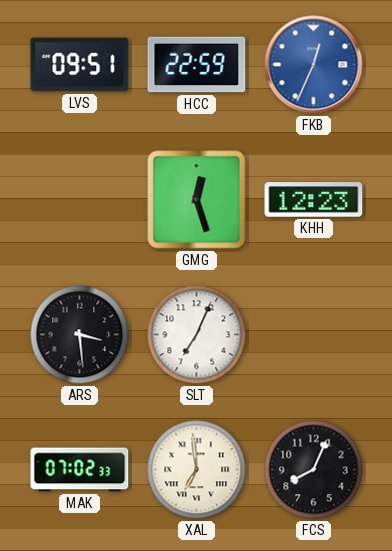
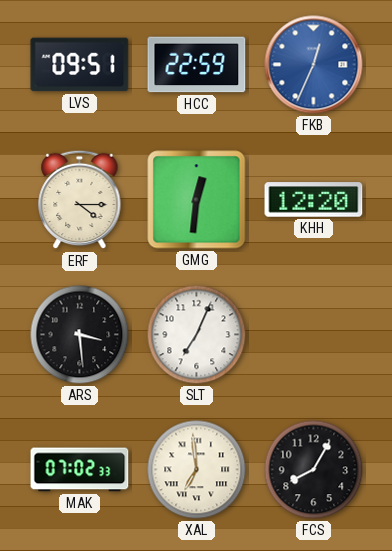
ERF: none -> 4:15
GMG: 12:27 -> 12:31
KHH: 12:23 -> 12:20
FCS: 8:04 -> 8:05
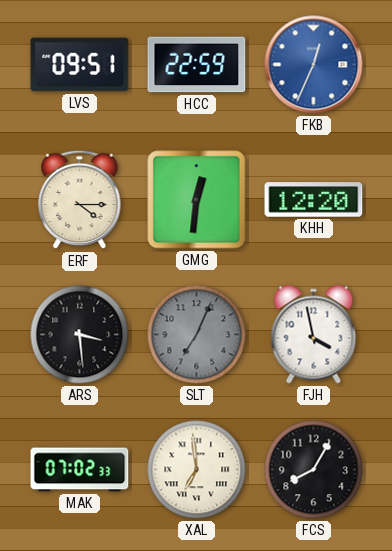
SLT dial: white -> grey
FJH: none -> 3:58
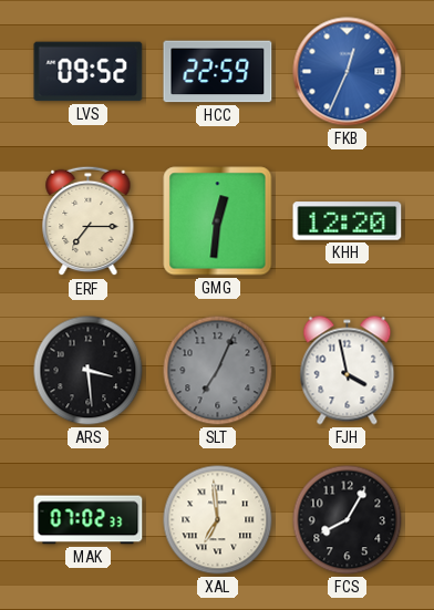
LVS: 09:51 -> 09:52
ERF: 4:15 -> 7:15
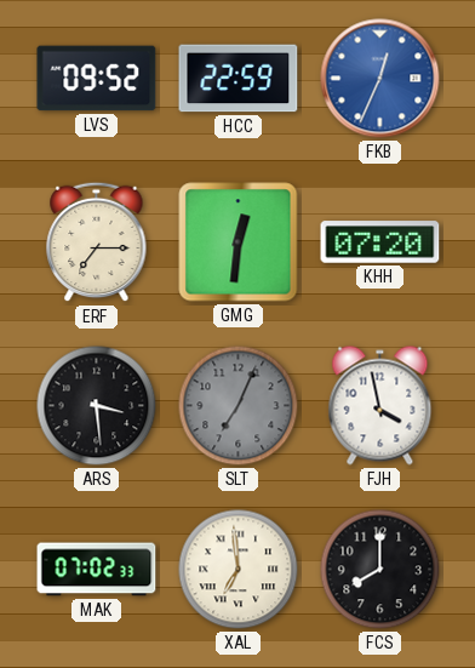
KHH: 12:20 -> 07:20
FCS: 8:05 -> 8:00
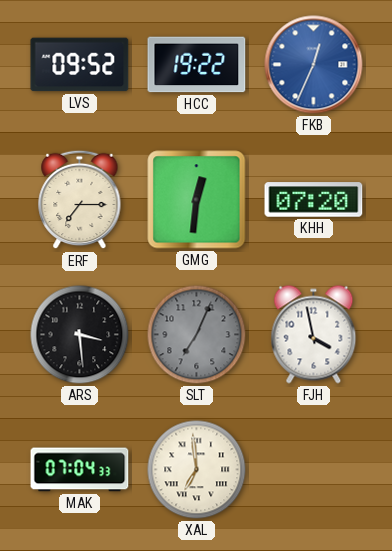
HCC: 22:59 -> 19:22
MAK: 07:02 -> 07:04
FCS: 8:00 -> none
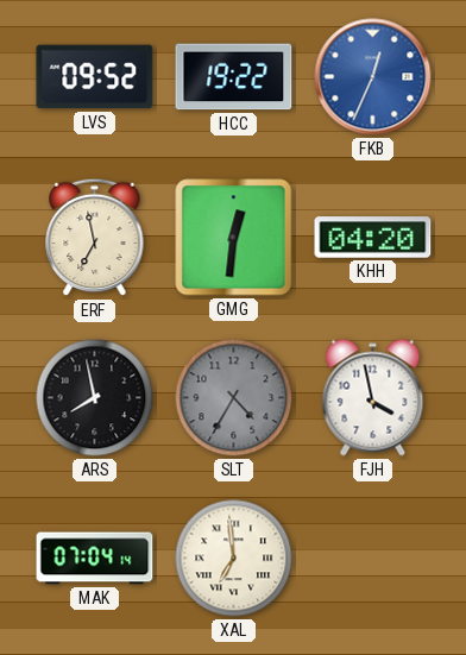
ERF: 7:15 -> 6:58
KHH: 07:20 -> 04:20
ARS: 3:29 -> 7:58
SLT: 7:04 -> 4:35
MAK: 07:04:33 -> 07:04:14
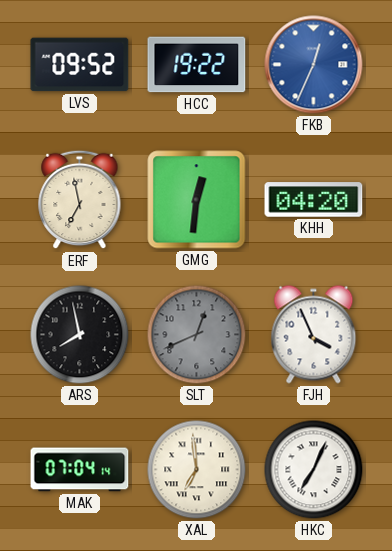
SLT: 4:35 -> 12:41
FJH: 3:58 -> 3:56
HKC: none -> 7:04
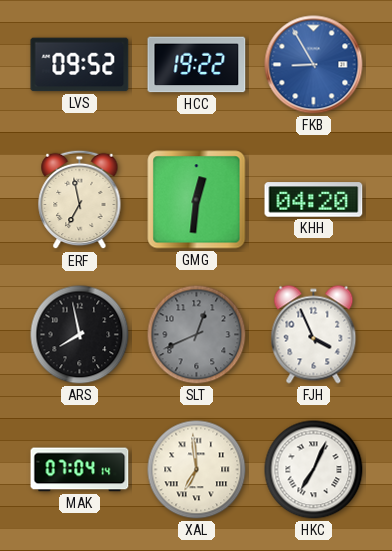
FKB: 12:34 -> 8:55
